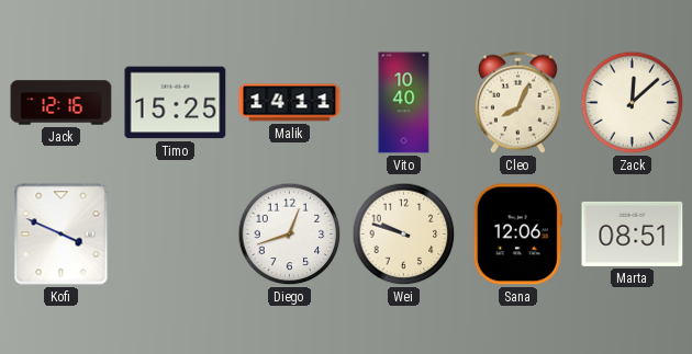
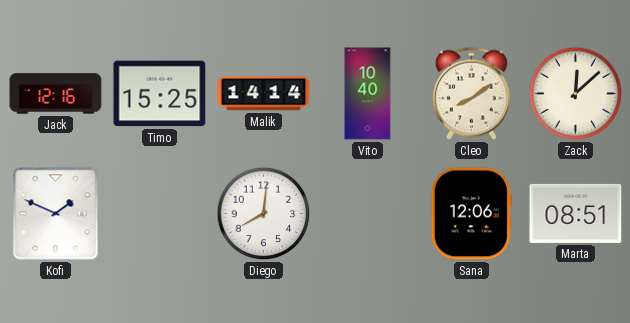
Malik: 14:11 -> 14:14
Cleo: 8:04 -> 8:09
Kofi: 3:49 -> 1:49
Diego: 12:42 -> 8:01
Wei: 9:48 -> none
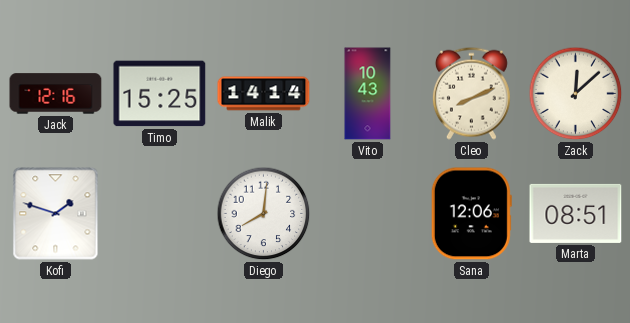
Vito: 10:40 -> 10:43
Cleo: 8:09 -> 8:11
Kofi: 1:49 -> 1:48
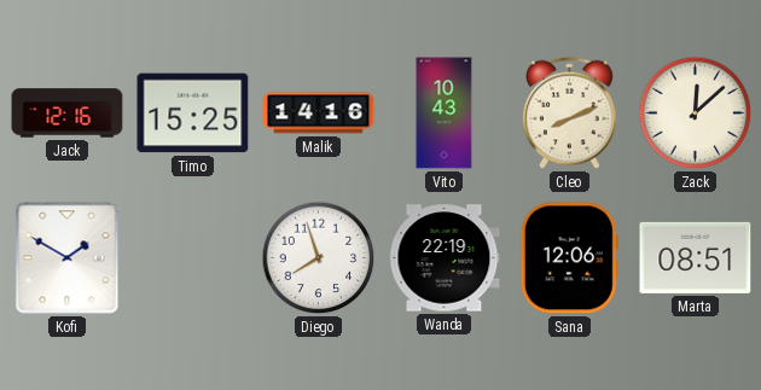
Malik: 14:14 -> 14:16
Kofi: 1:48 -> 1:50
Diego: 8:01 -> 7:57
Wanda: none -> 22:19
